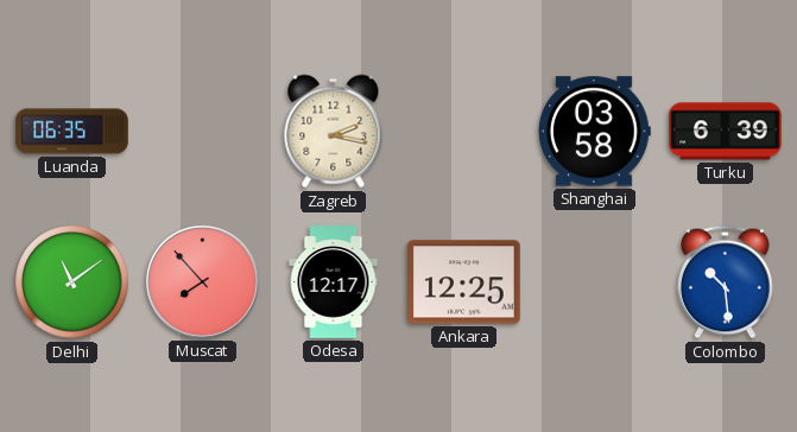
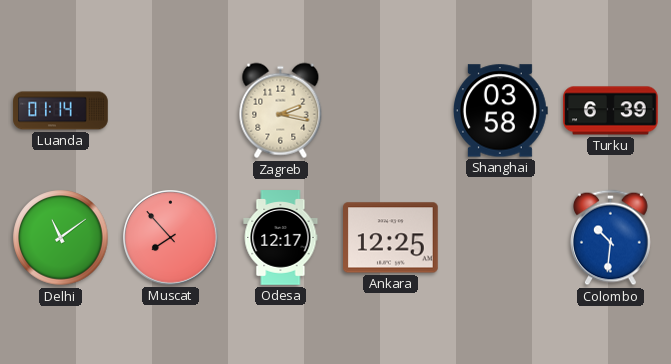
Luanda: 06:35 -> 01:14
Colombo: 10:29 -> 10:31
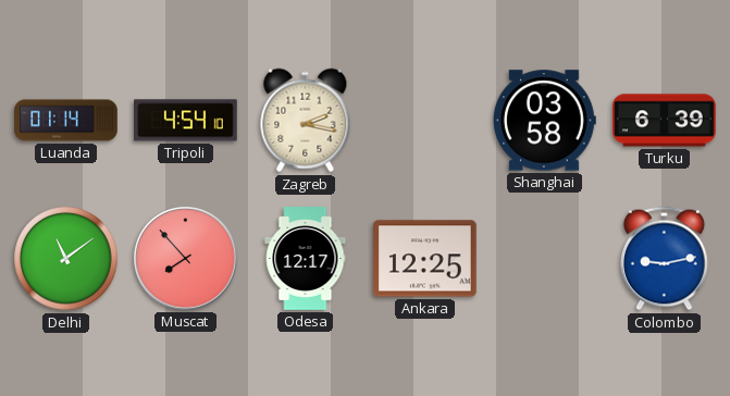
Tripoli: none -> 4:54
Colombo: 10:31 -> 9:13
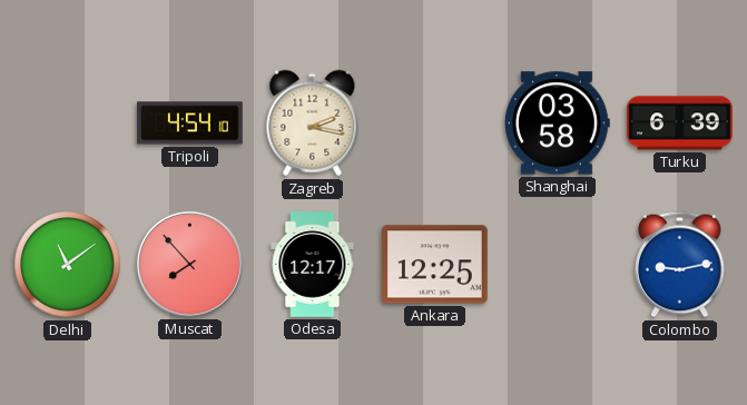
Luanda: 01:14 -> none
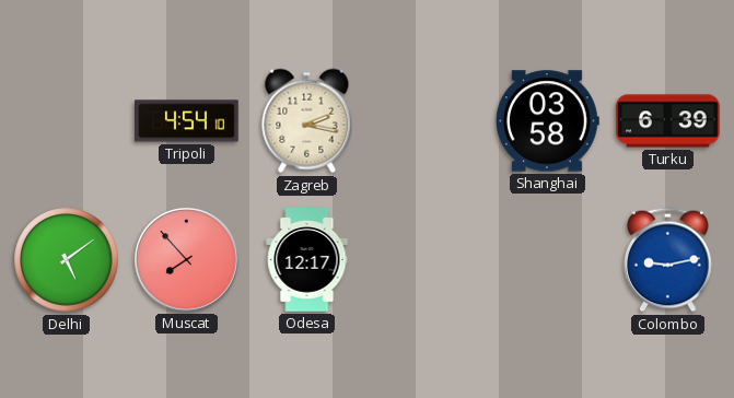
Delhi: 11:09 -> 5:09
Ankara: 12:25 -> none
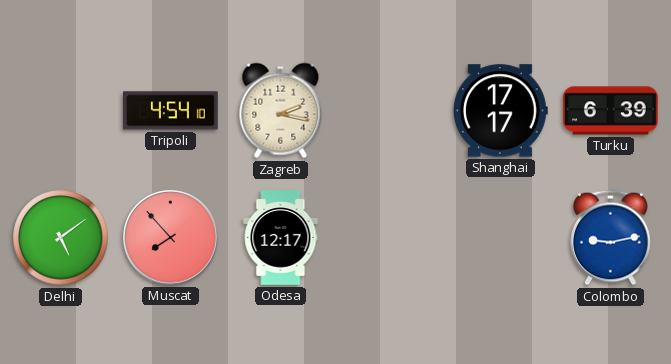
Shanghai: 03:58 -> 17:17
